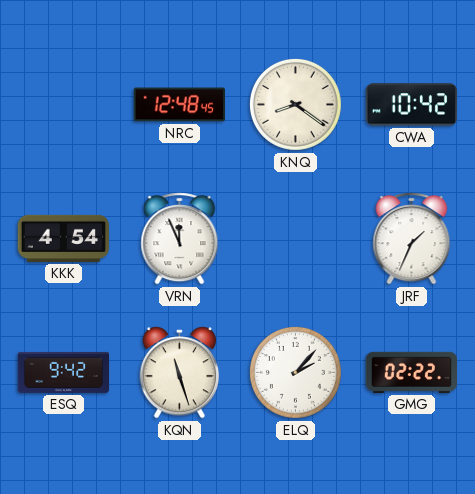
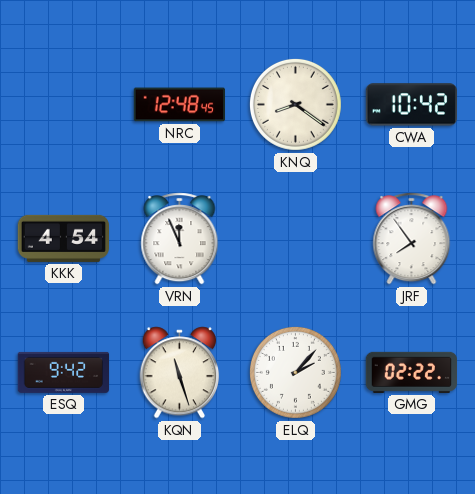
JRF: 1:34 -> 7:54
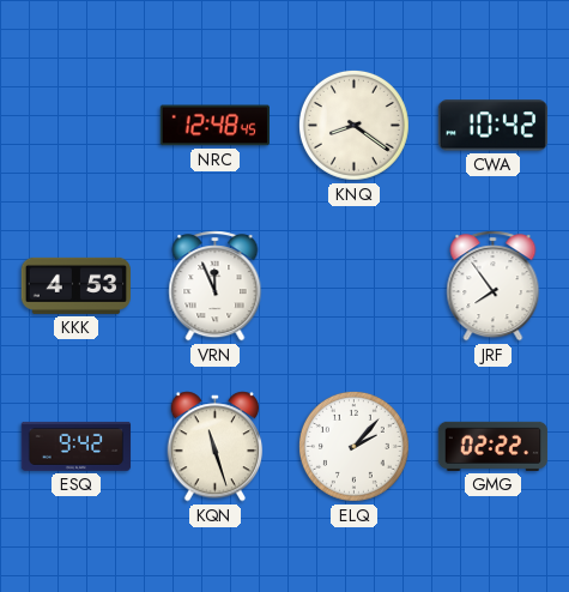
KKK: 4:54 -> 4:53
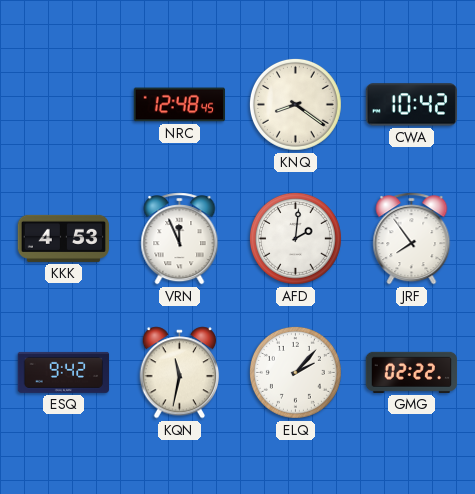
AFD: none -> 2:01
KQN: 11:27 -> 11:32
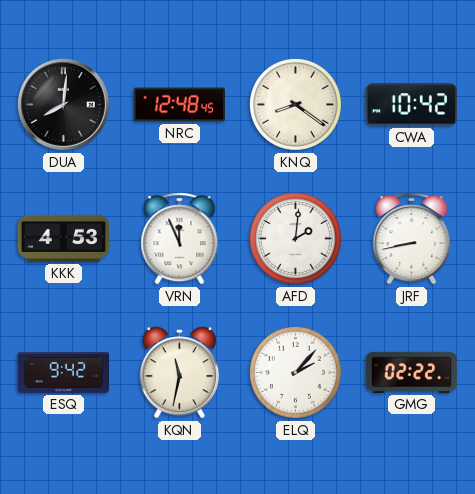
DUA: none -> 8:01
JRF: 7:54 -> 8:43
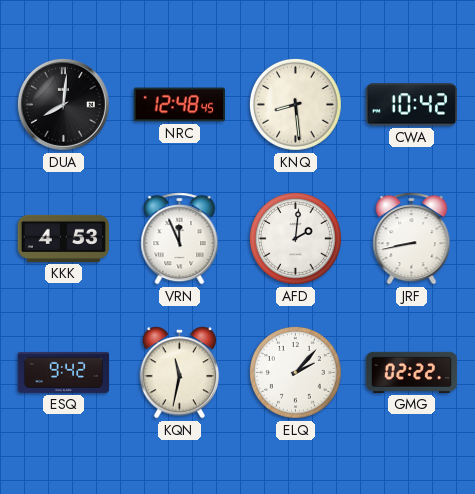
KNQ: 8:21 -> 8:29
